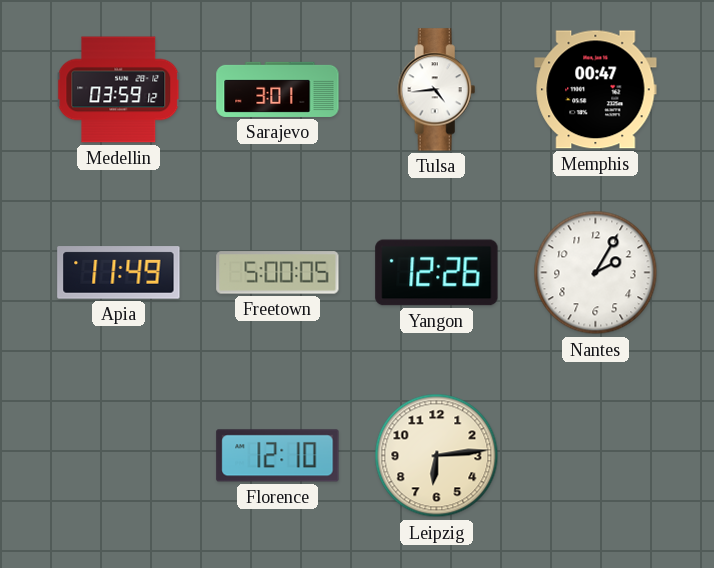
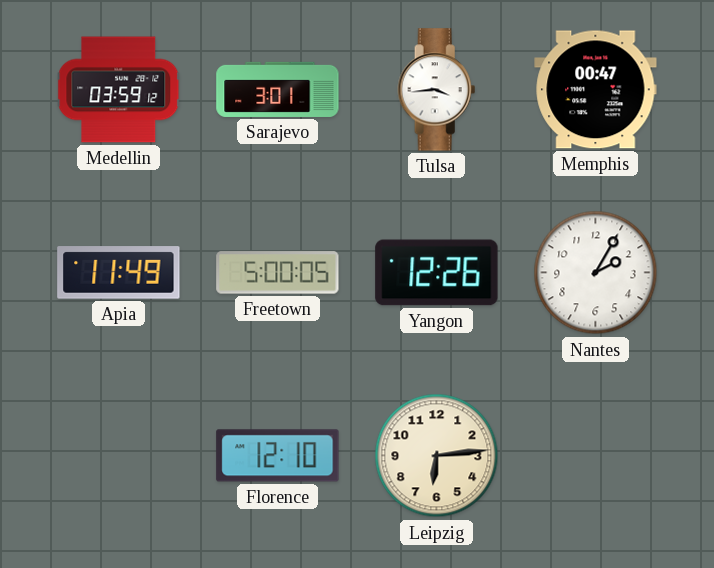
Tulsa: 4:44 -> 3:44
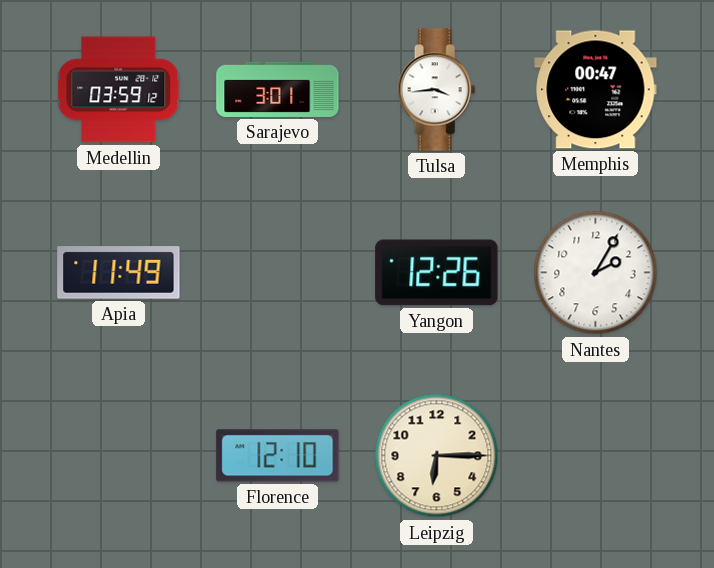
Freetown: 5:00 -> none
Leipzig: 6:14 -> 6:15
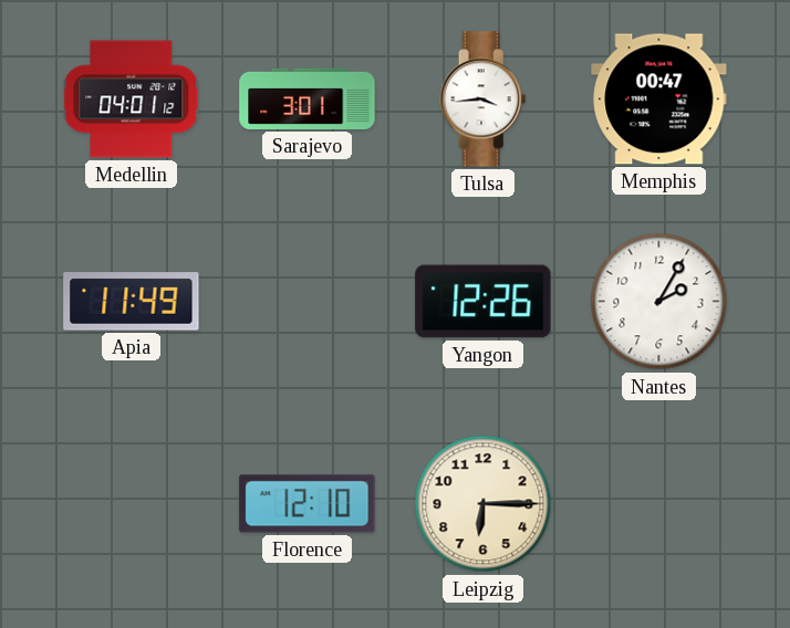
Medellin: 03:59 -> 04:01
